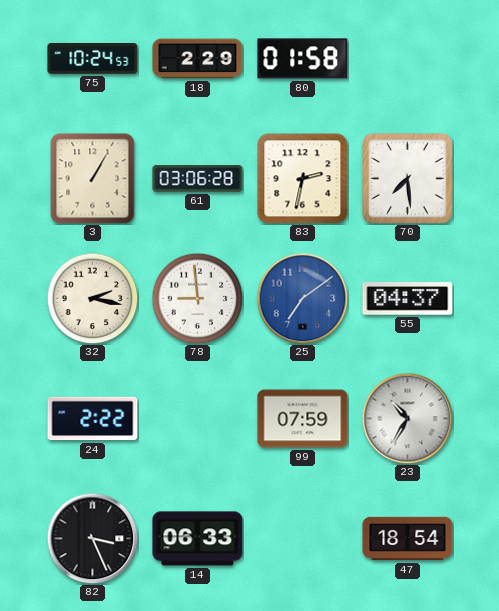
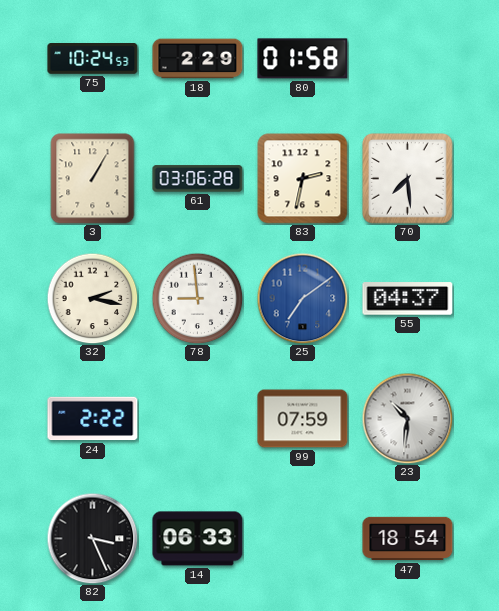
23: 10:35 -> 10:31
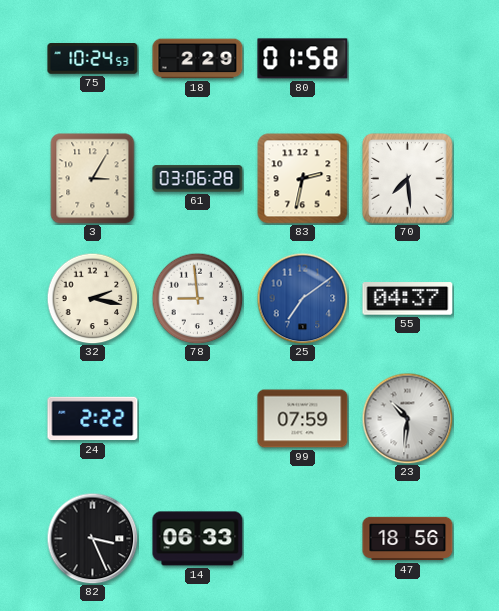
3: 1:05 -> 3:05
47: 18:54 -> 18:56
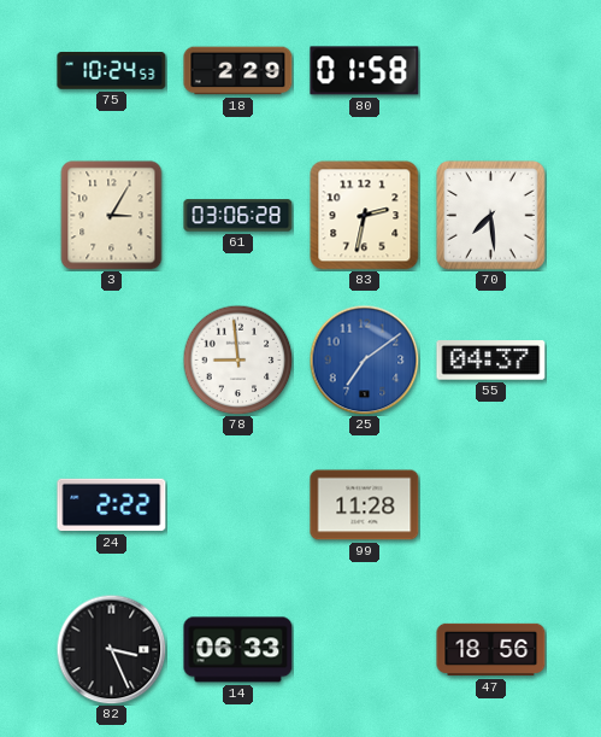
32: 2:17 -> none
99: 07:59 -> 11:28
23: 10:31 -> none
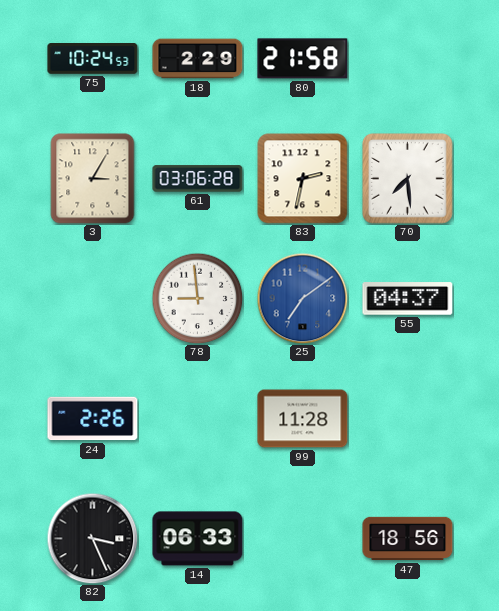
80: 01:58 -> 21:58
24: 2:22 -> 2:26
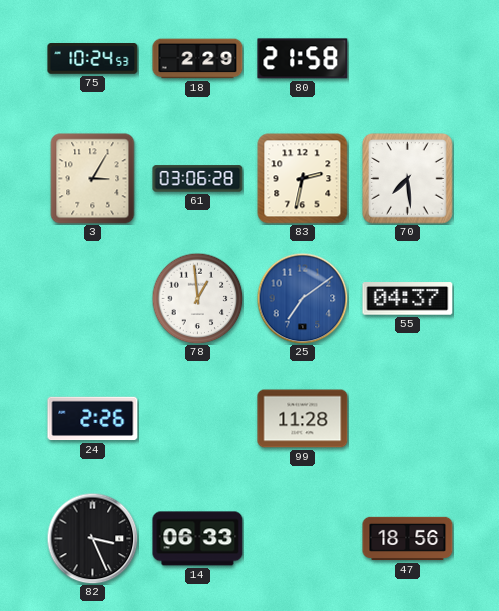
78: 8:59 -> 12:59
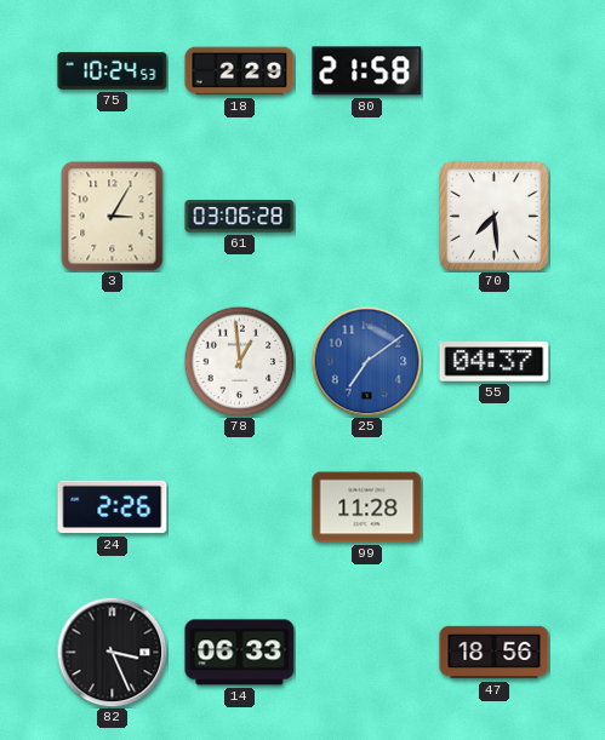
83: 2:32 -> none
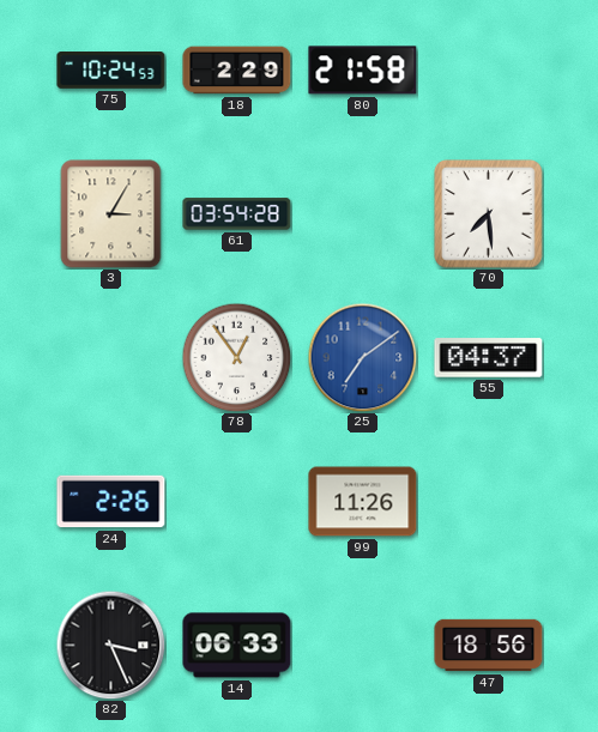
61: 03:06 -> 03:54
78: 12:59 -> 12:54
99: 11:28 -> 11:26
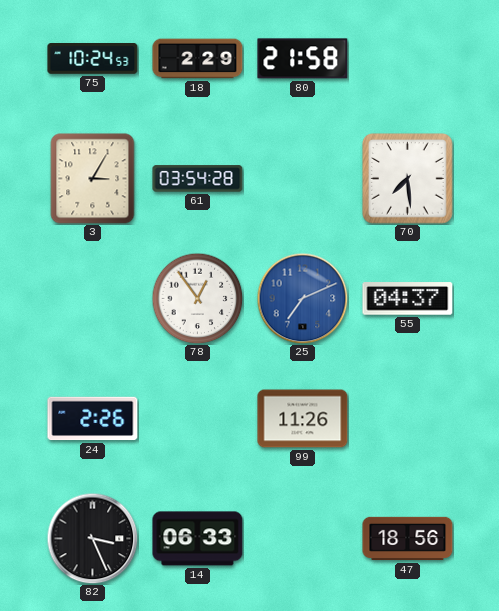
25: 7:09 -> 7:11
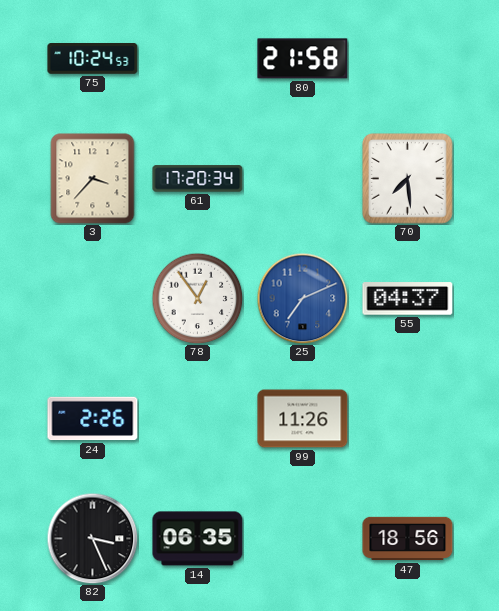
18: 2:29 -> none
3: 3:05 -> 3:37
61: 03:54 -> 17:20
14: 06:33 -> 06:35
